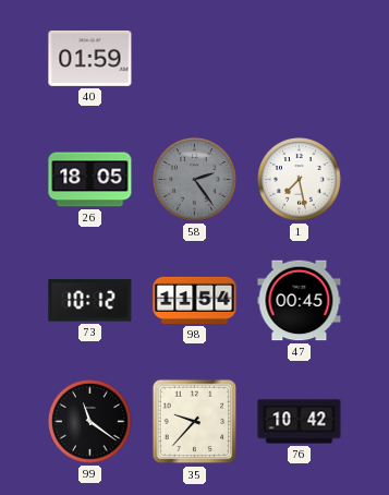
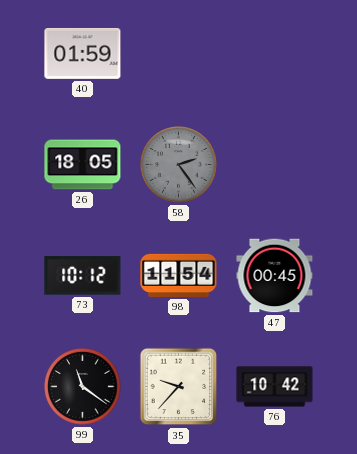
1: 7:28 -> none
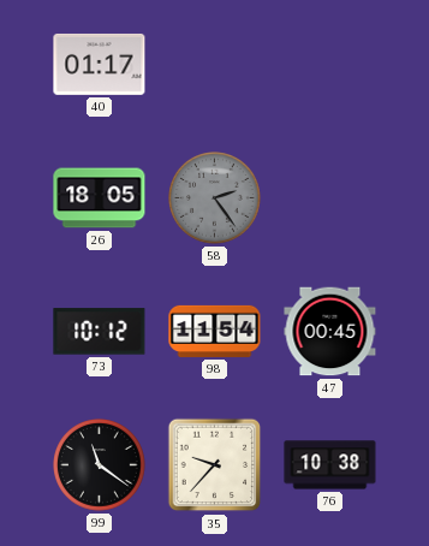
40: 01:59 -> 01:17
76: 10:42 -> 10:38
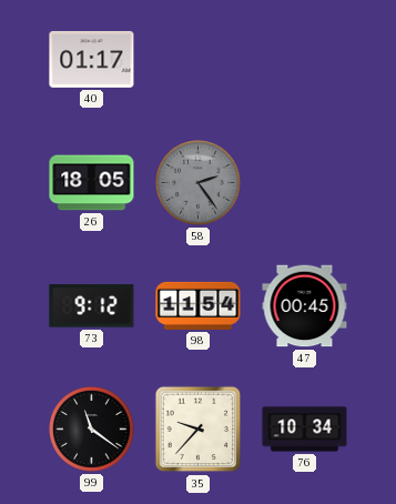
73: 10:12 -> 9:12
76: 10:38 -> 10:34
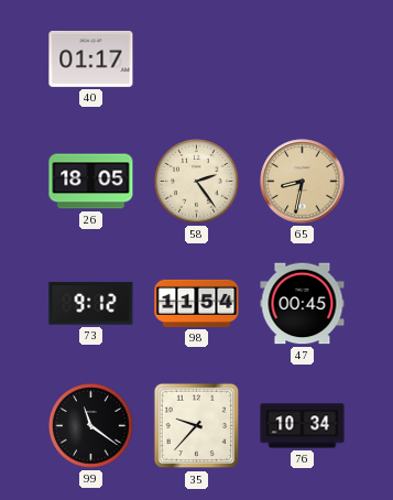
58 dial: grey -> cream
65: none -> 8:32
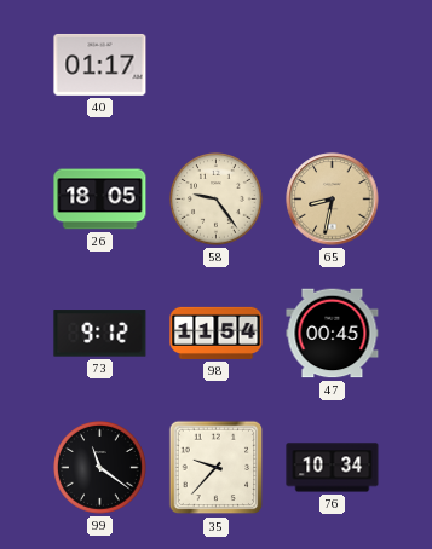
58: 2:24 -> 9:24
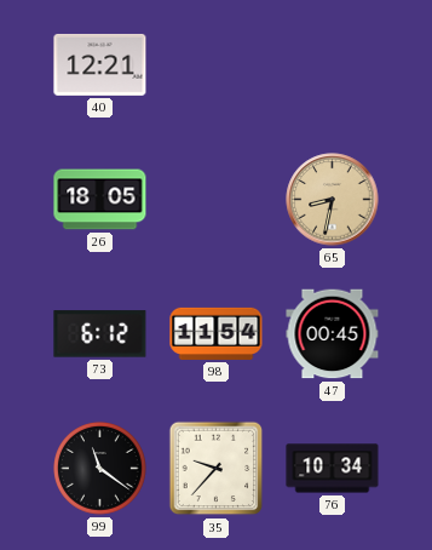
40: 01:17 -> 12:21
58: 9:24 -> none
73: 9:12 -> 6:12
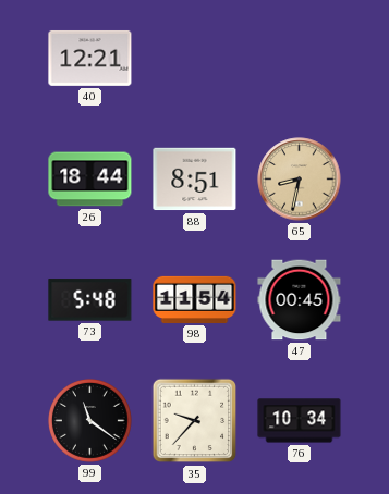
26: 18:05 -> 18:44
88: none -> 8:51
73: 6:12 -> 5:48
